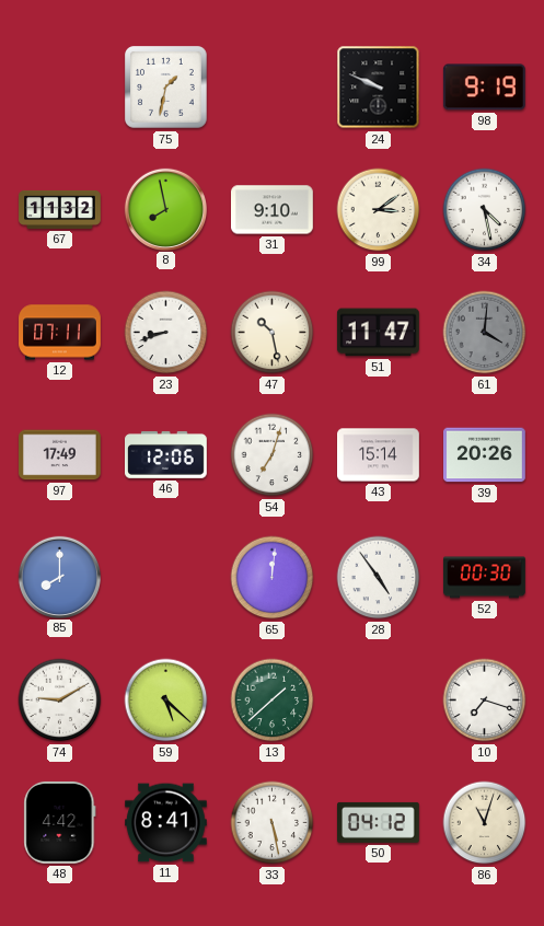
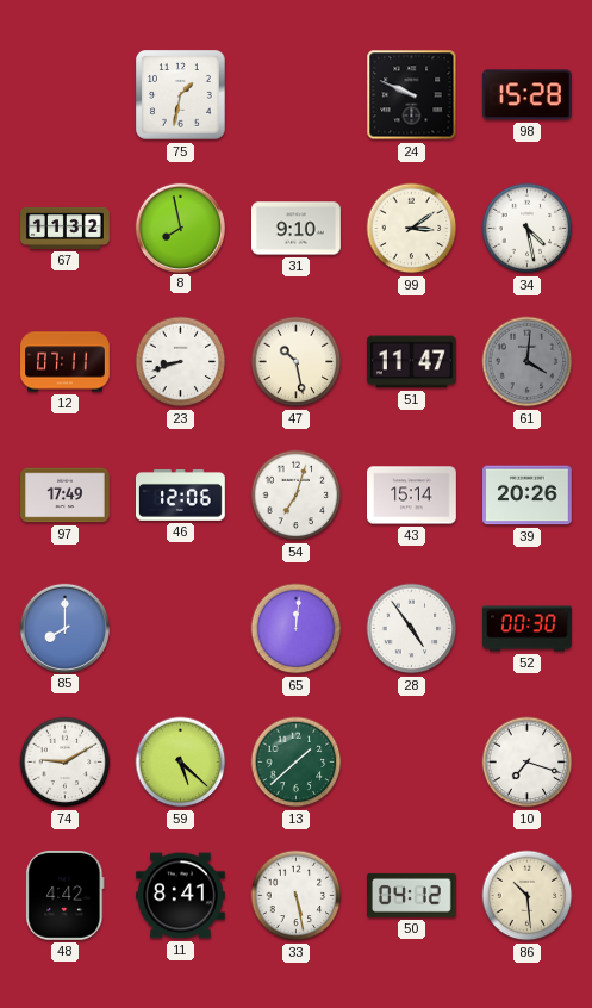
98: 9:19 -> 15:28
86: 11:03 -> 10:29
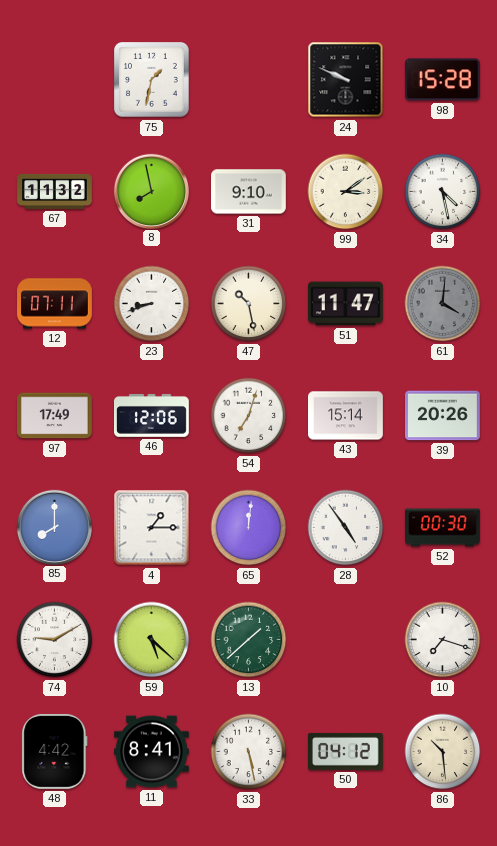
4: none -> 1:15
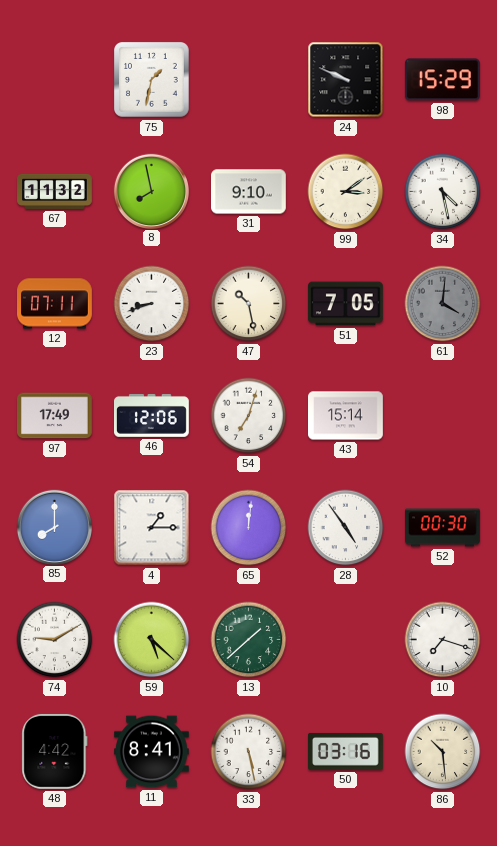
98: 15:28 -> 15:29
51: 11:47 -> 7:05
39: 20:26 -> none
50: 04:12 -> 03:16
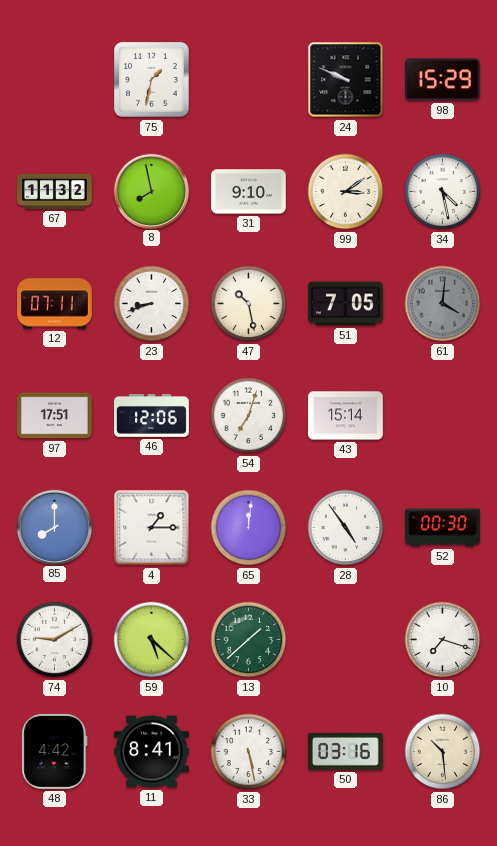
97: 17:49 -> 17:51
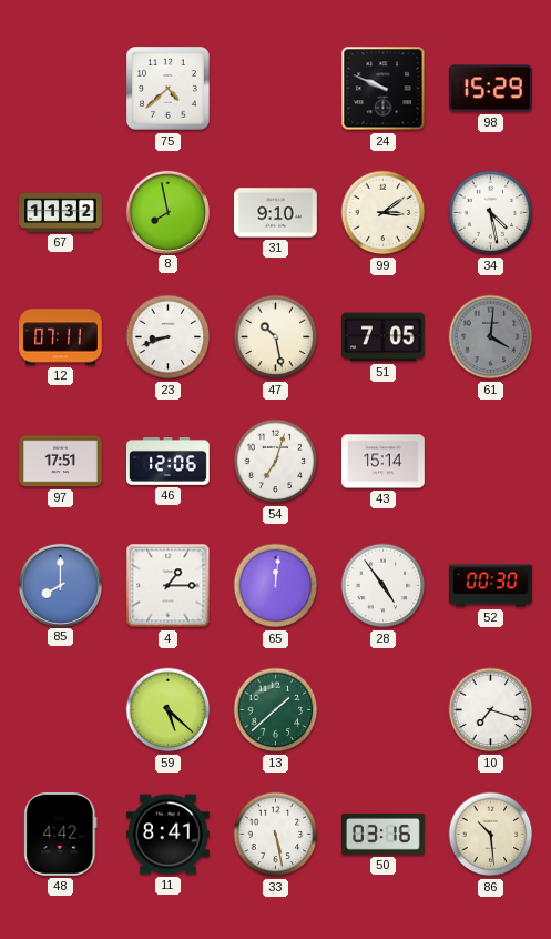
75: 1:32 -> 4:38
74: 9:10 -> none
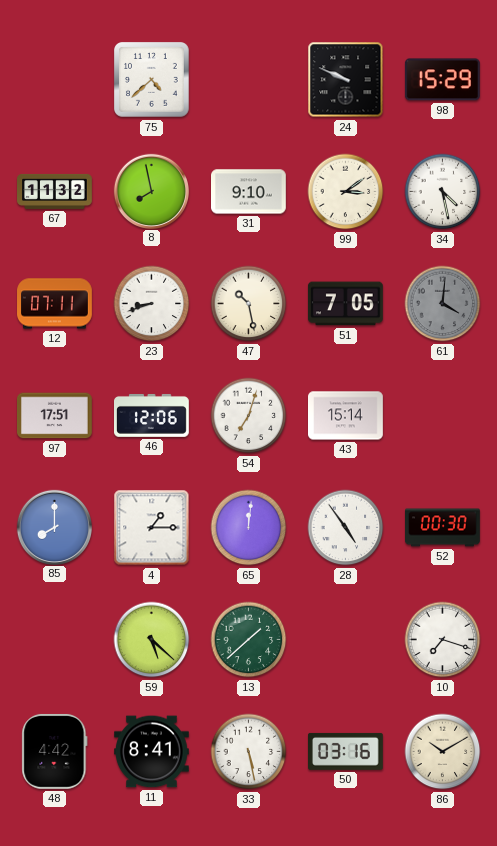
86: 10:29 -> 10:10
